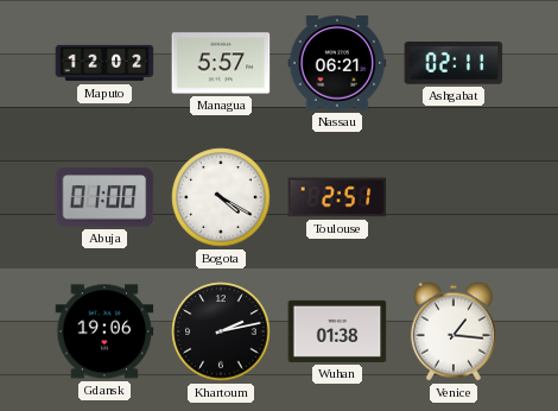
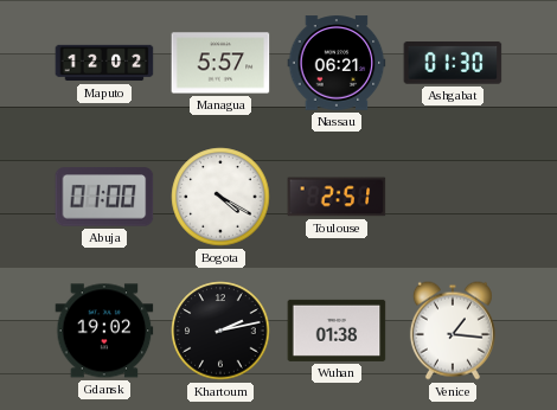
Ashgabat: 02:11 -> 01:30
Gdansk: 19:06 -> 19:02
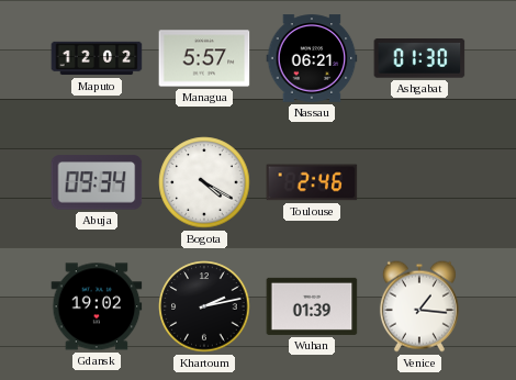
Abuja: 01:00 -> 09:34
Toulouse: 2:51 -> 2:46
Wuhan: 01:38 -> 01:39
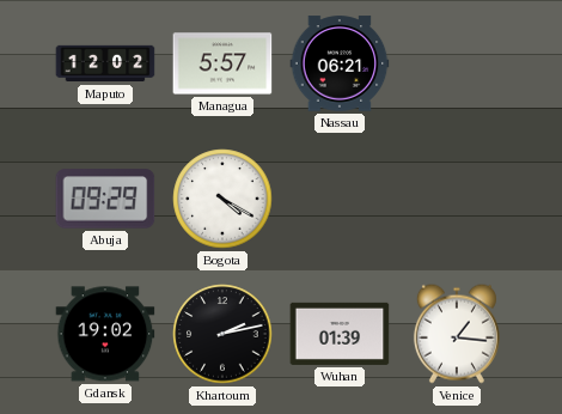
Ashgabat: 01:30 -> none
Abuja: 09:34 -> 09:29
Toulouse: 2:46 -> none
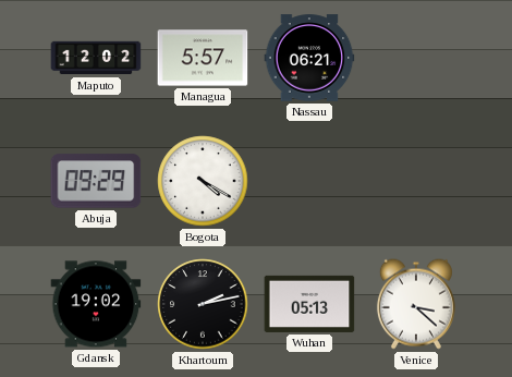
Wuhan: 01:39 -> 05:13
Venice: 1:16 -> 3:22
